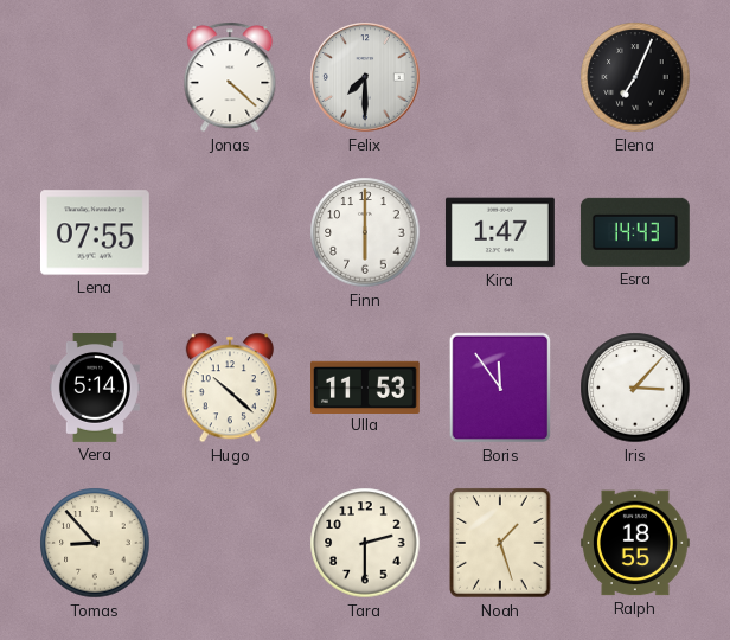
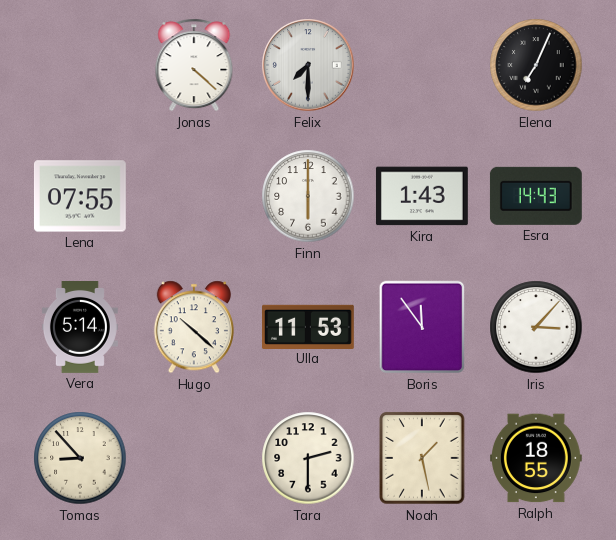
Kira: 1:47 -> 1:43
Noah: 1:27 -> 1:28
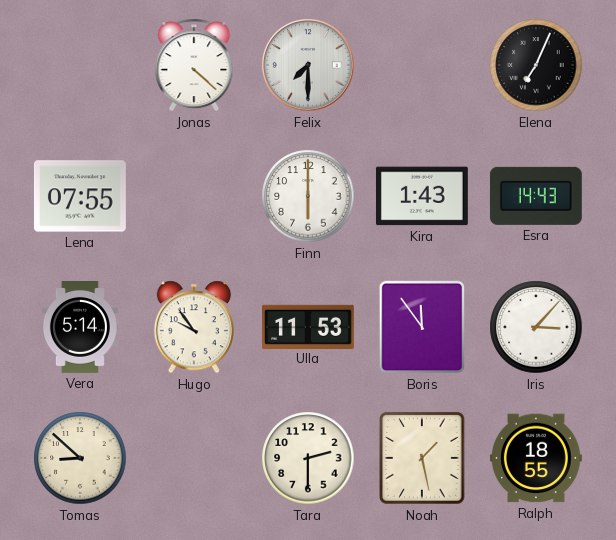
Hugo: 10:22 -> 9:54
Tomas: 8:53 -> 8:52
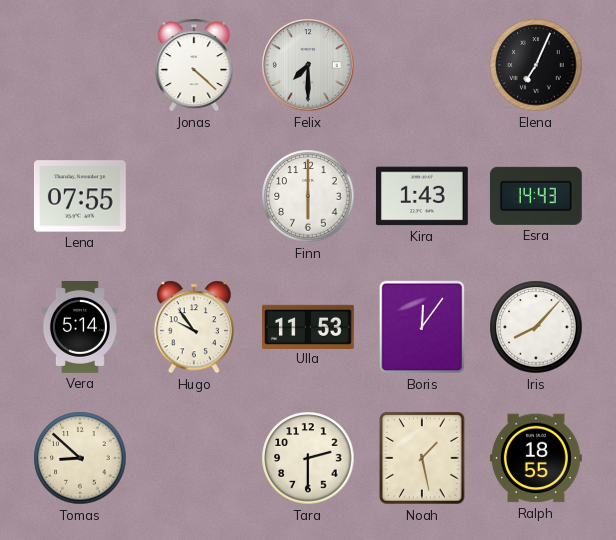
Boris: 11:54 -> 12:06
Iris: 3:07 -> 8:07
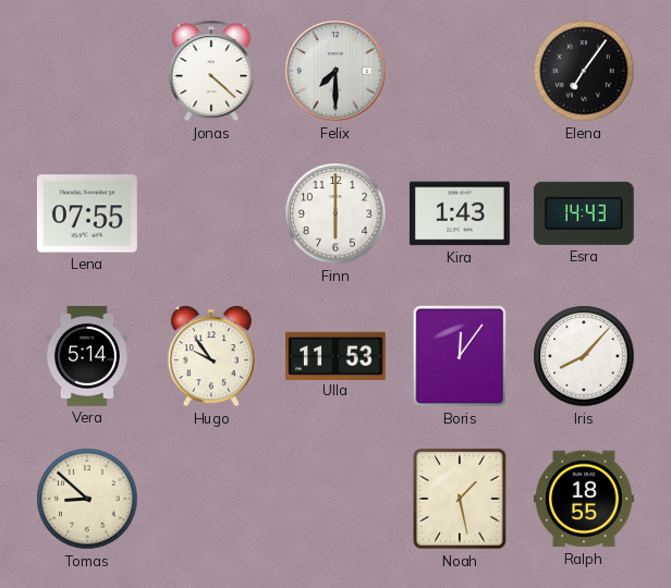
Elena: 7:04 -> 7:06
Tara: 2:30 -> none
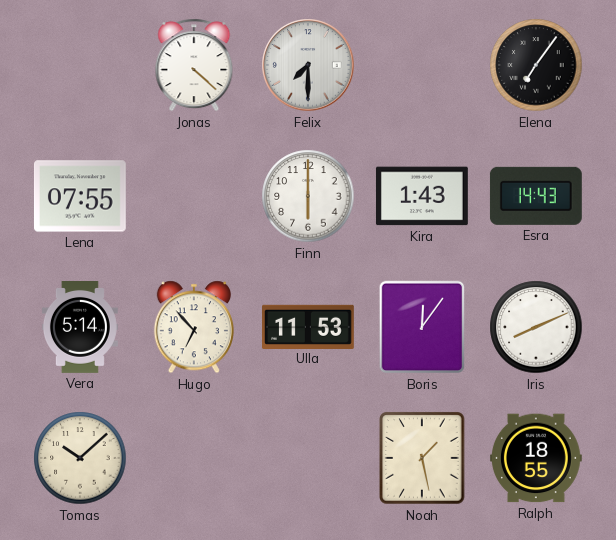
Hugo: 9:54 -> 6:53
Iris: 8:07 -> 8:11
Tomas: 8:52 -> 10:08
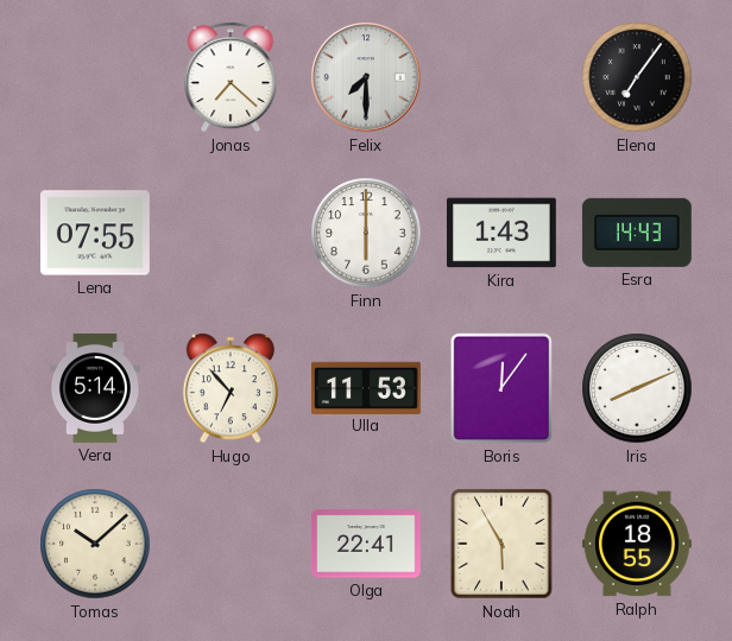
Jonas: 4:22 -> 7:22
Olga: none -> 22:41
Noah: 1:28 -> 5:55
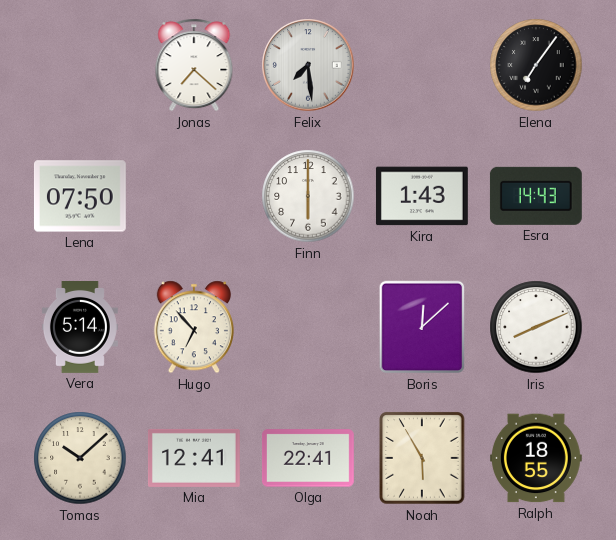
Felix: 7:30 -> 7:29
Lena: 07:55 -> 07:50
Ulla: 11:53 -> none
Boris: 12:06 -> 12:08
Mia: none -> 12:41
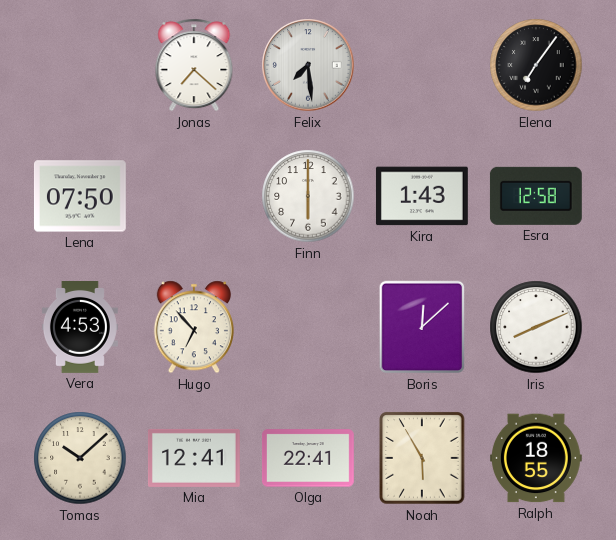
Esra: 14:43 -> 12:58
Vera: 5:14 -> 4:53
